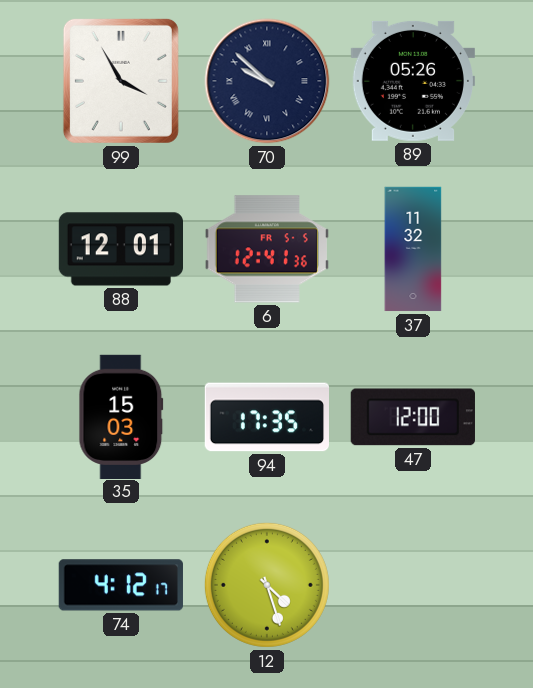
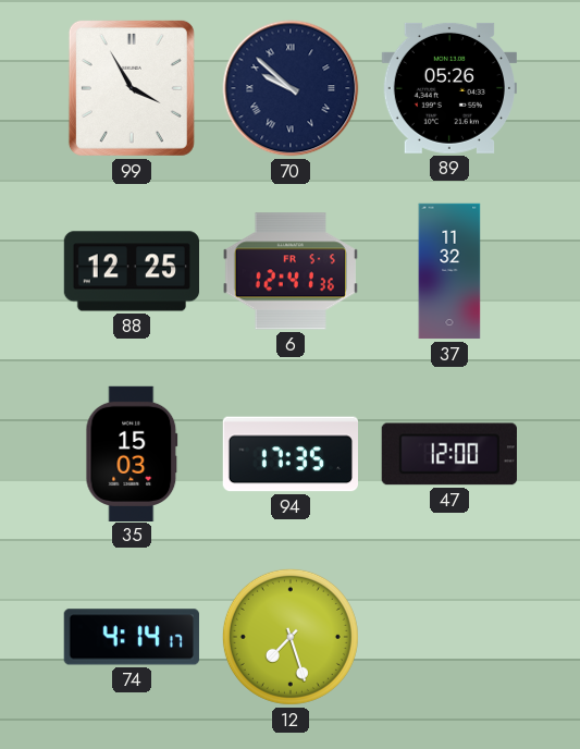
88: 12:01 -> 12:25
74: 4:12 -> 4:14
12: 4:27 -> 7:27
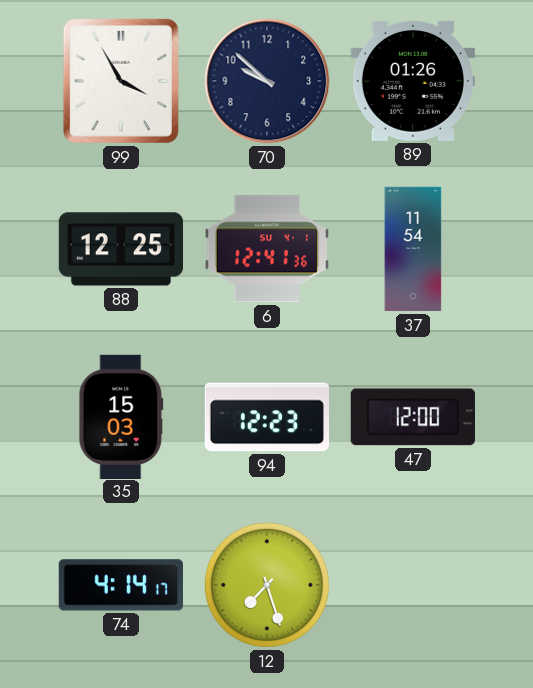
70 numerals: Roman -> Arabic
89: 05:26 -> 01:26
6 date: FR 5-5 -> SU 4-1
37: 11:32 -> 11:54
94: 17:35 -> 12:23
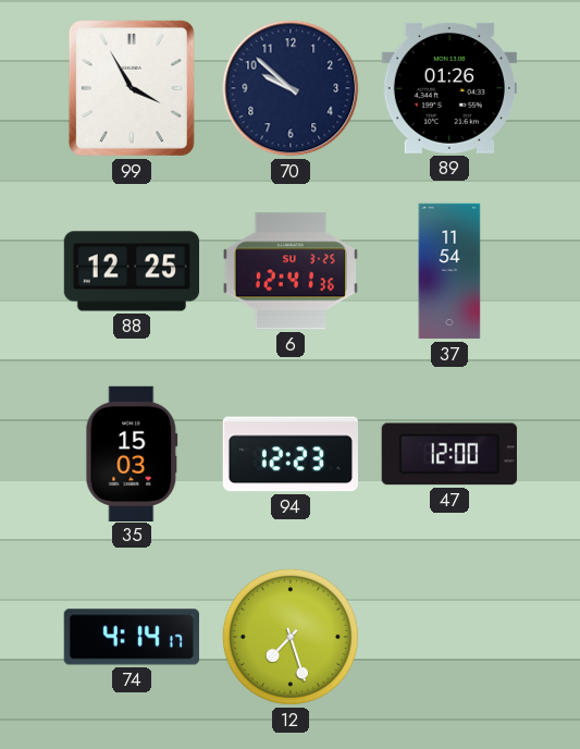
6 date: SU 4-1 -> SU 3-25
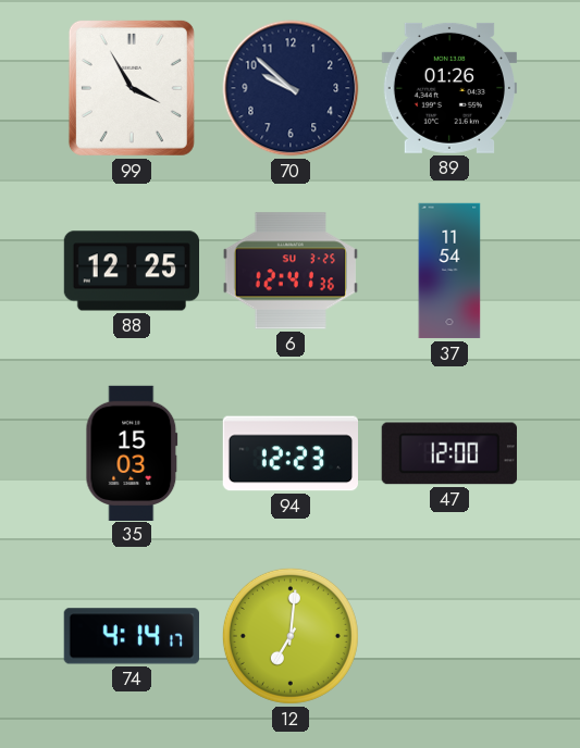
12: 7:27 -> 7:01
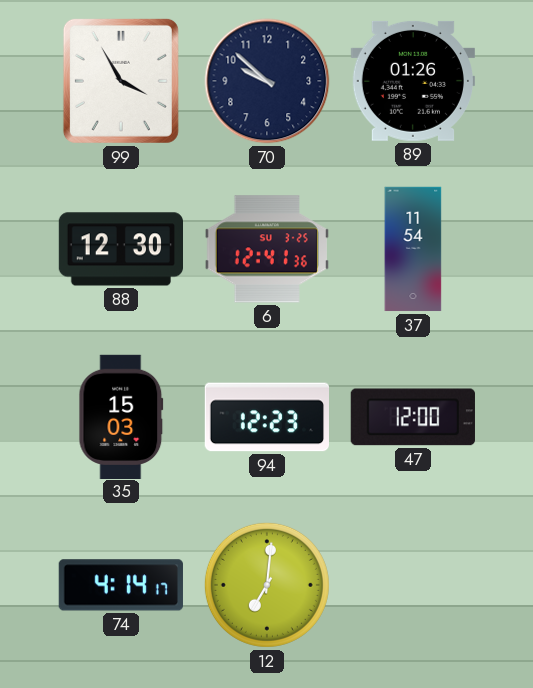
88: 12:25 -> 12:30
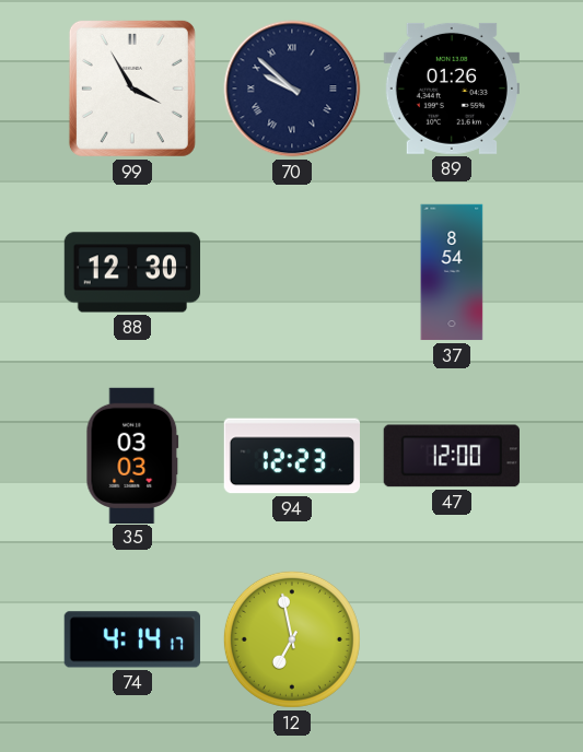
70 numerals: Arabic -> Roman
6: 12:41 -> none
37: 11:54 -> 8:54
35: 15:03 -> 03:03
12: 7:01 -> 6:58
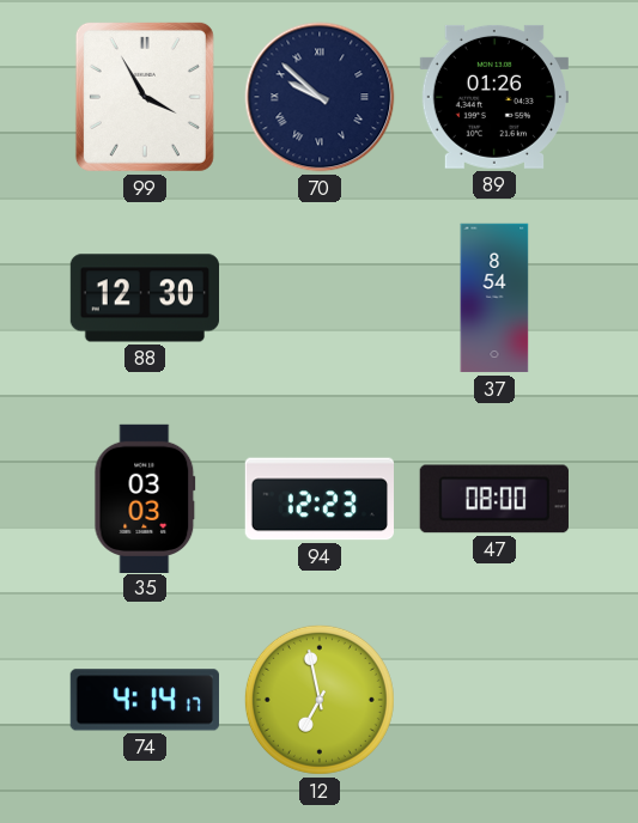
47: 12:00 -> 08:00
